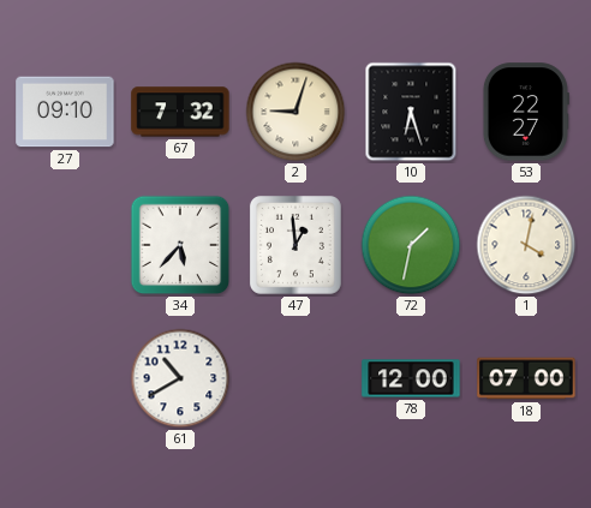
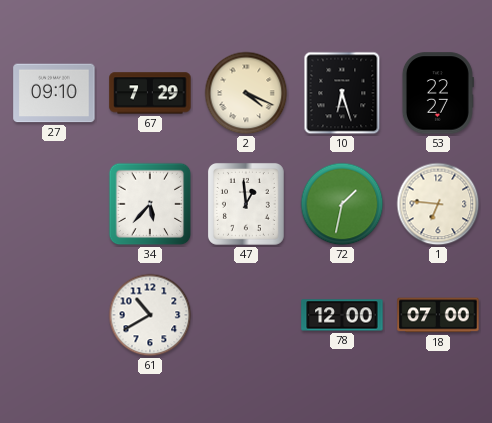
67: 7:32 -> 7:29
2: 9:03 -> 4:19
1: 4:02 -> 6:46
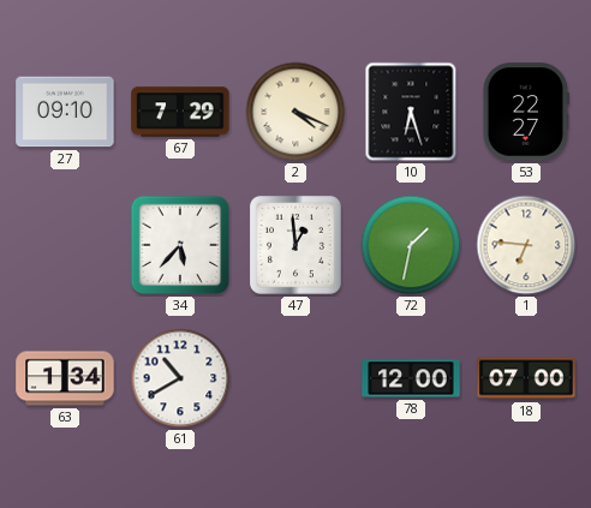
63: none -> 1:34
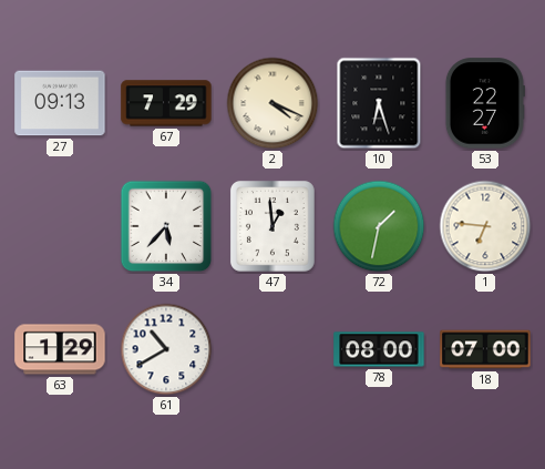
27: 09:10 -> 09:13
63: 1:34 -> 1:29
78: 12:00 -> 08:00
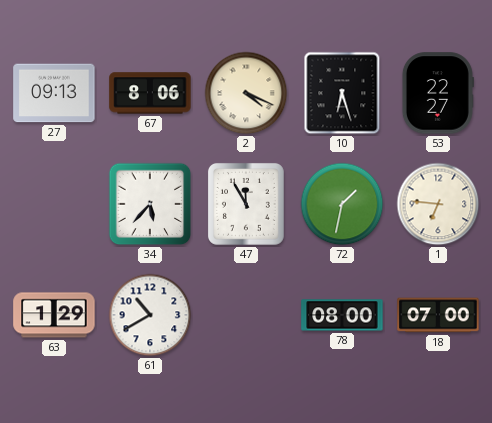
67: 7:29 -> 8:06
47: 12:59 -> 11:55
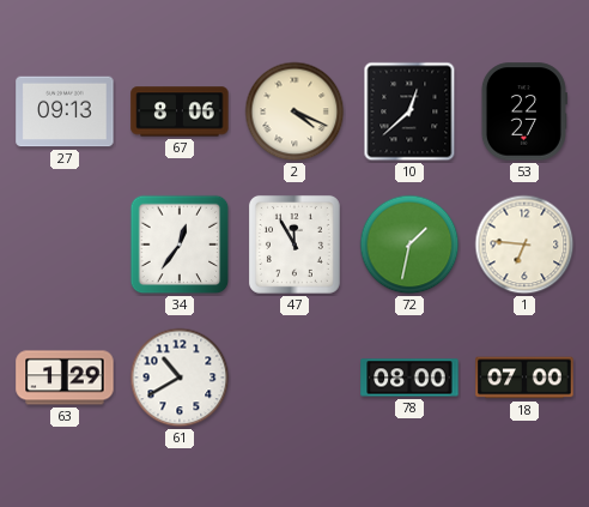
10: 6:27 -> 12:38
34: 5:37 -> 12:36
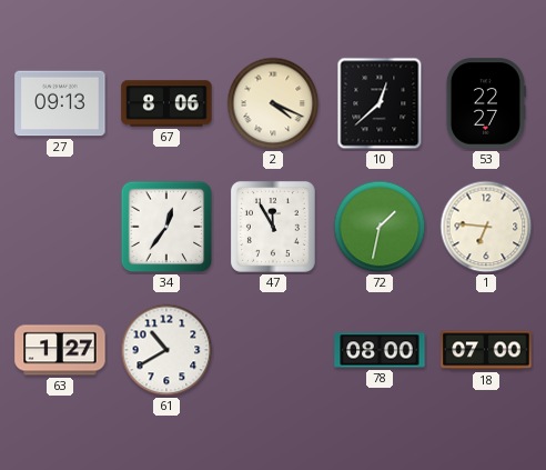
63: 1:29 -> 1:27
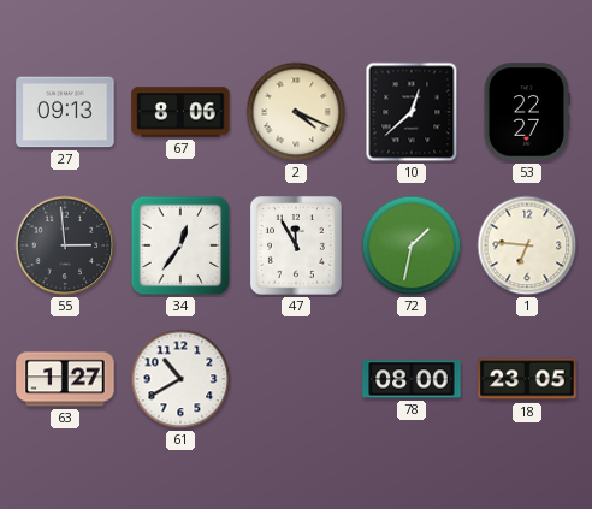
55: none -> 2:59
18: 07:00 -> 23:05
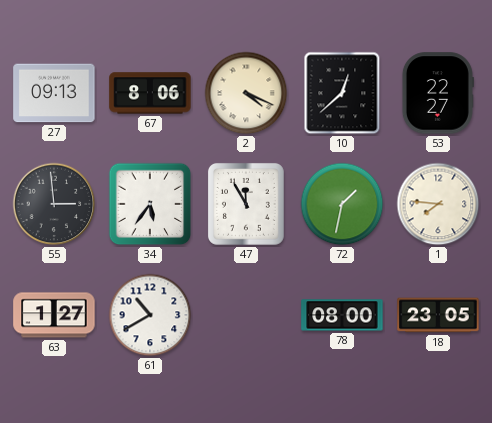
34: 12:36 -> 5:36
1: 6:46 -> 7:46
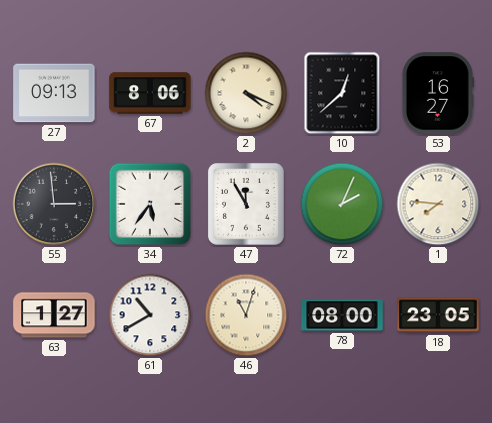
53: 22:27 -> 16:27
72: 1:32 -> 2:04
46: none -> 11:03
